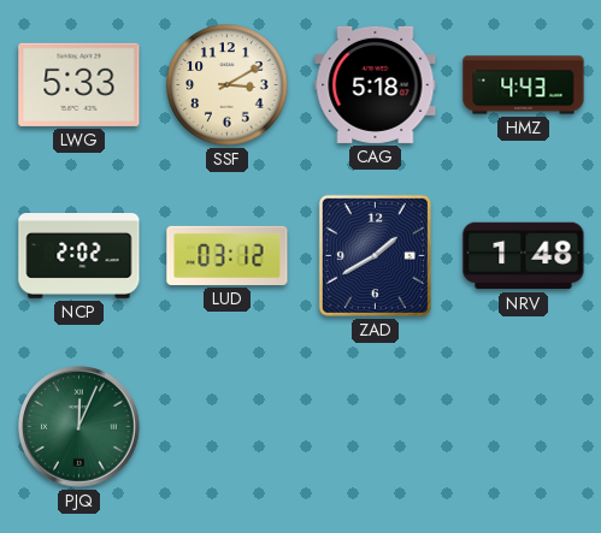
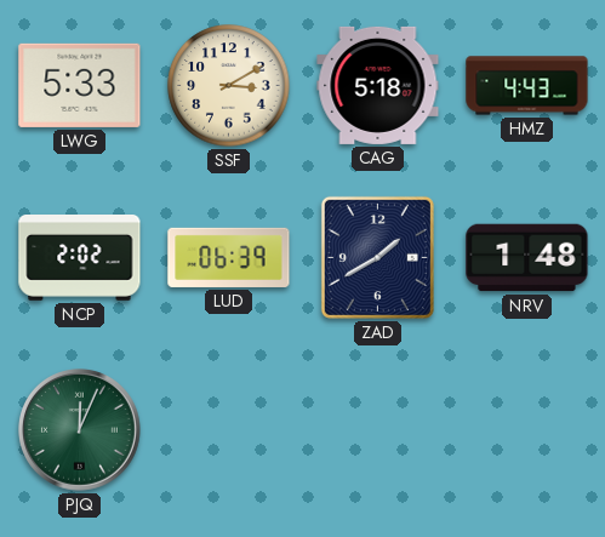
LUD: 03:12 -> 06:39
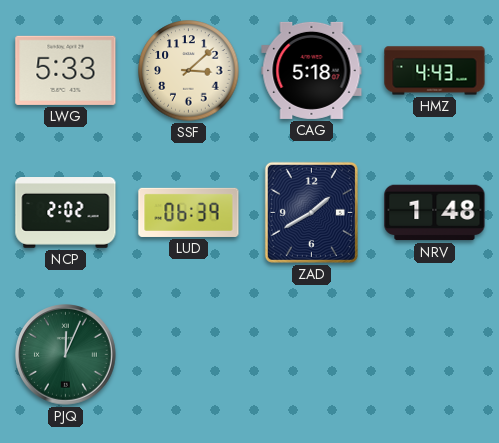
SSF: 3:10 -> 3:08
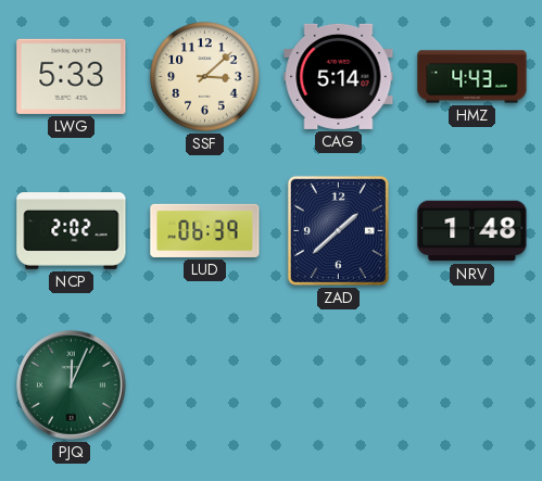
CAG: 5:18 -> 5:14
ZAD: 1:40 -> 1:38
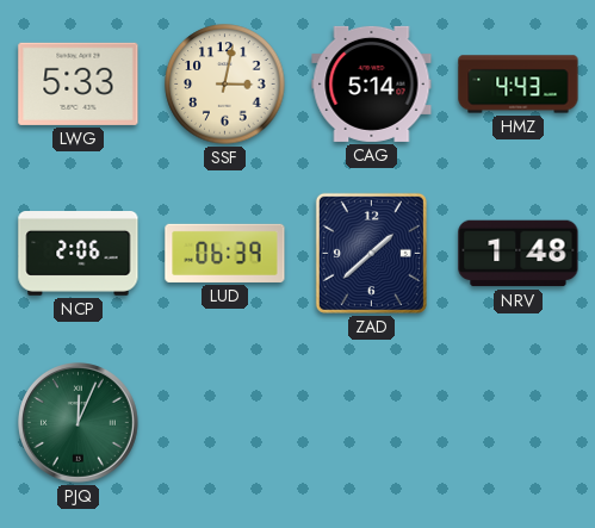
SSF: 3:08 -> 3:02
NCP: 2:02 -> 2:06
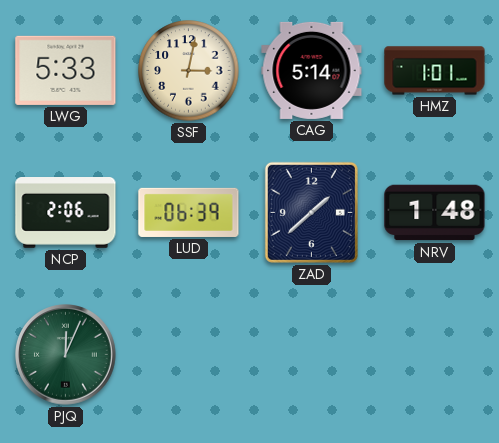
HMZ: 4:43 -> 1:01
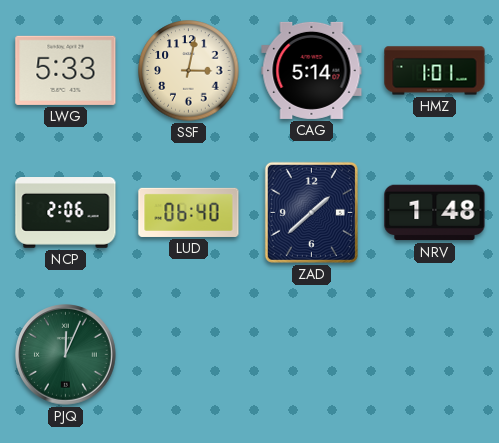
LUD: 06:39 -> 06:40
